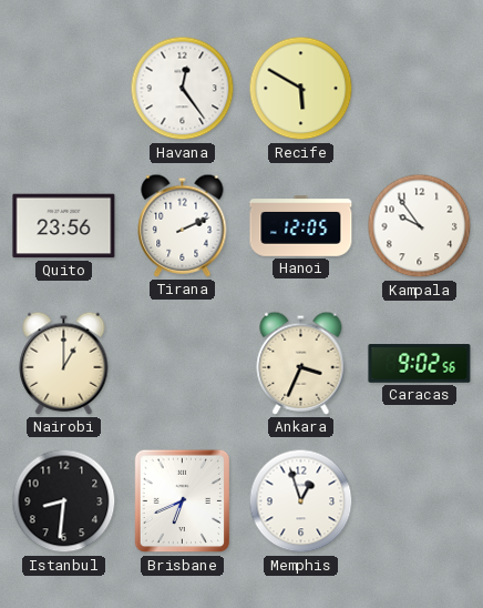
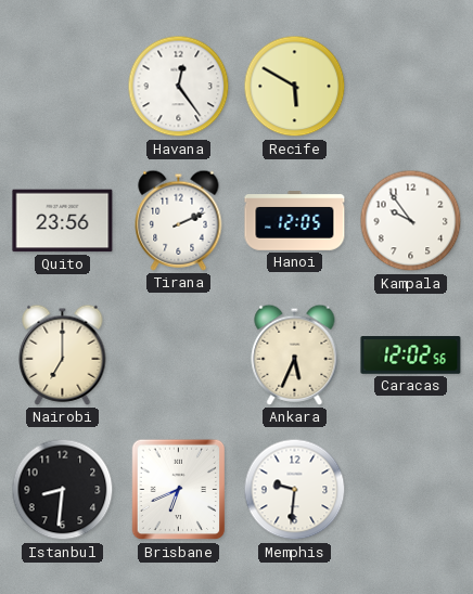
Nairobi: 1:00 -> 7:00
Ankara: 3:34 -> 5:34
Caracas: 9:02 -> 12:02
Memphis: 12:57 -> 9:31
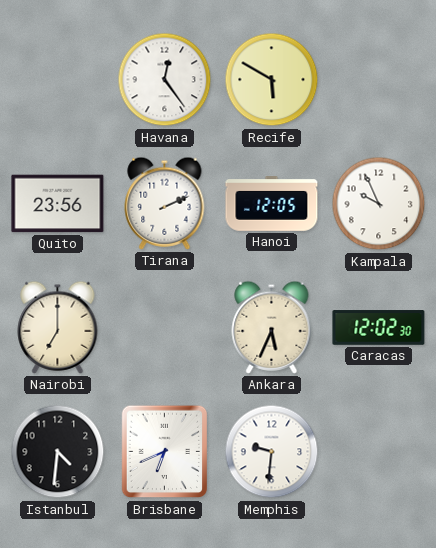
Kampala: 9:54 -> 9:56
Caracas: 12:02:56 -> 12:02:30
Istanbul: 8:31 -> 4:31
